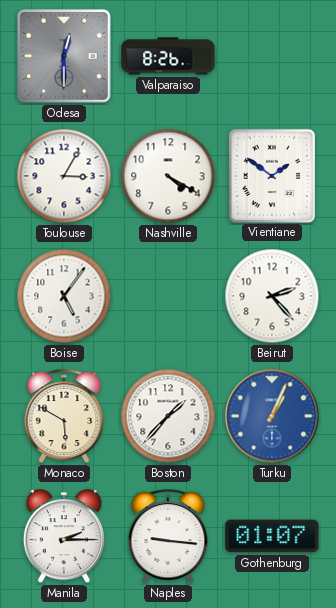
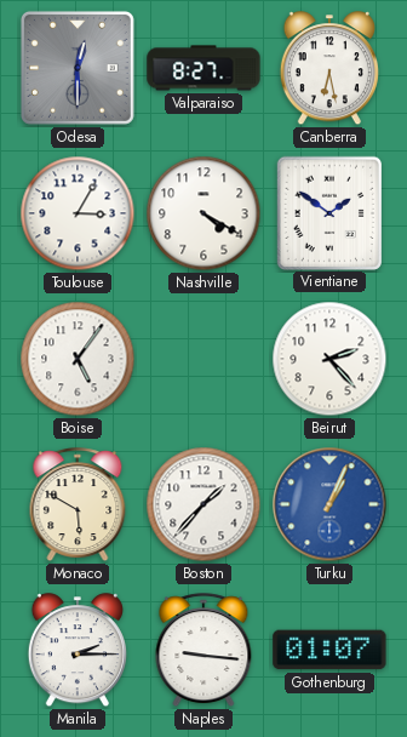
Valparaiso: 8:26 -> 8:27
Canberra: none -> 6:28
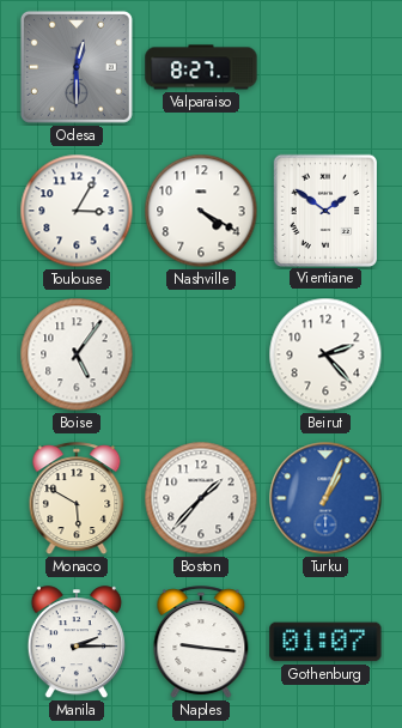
Canberra: 6:28 -> none
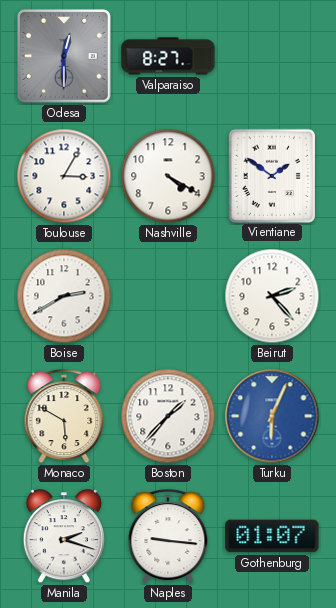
Boise: 5:06 -> 2:40
Turku: 1:04 -> 6:04
Manila: 2:15 -> 2:18
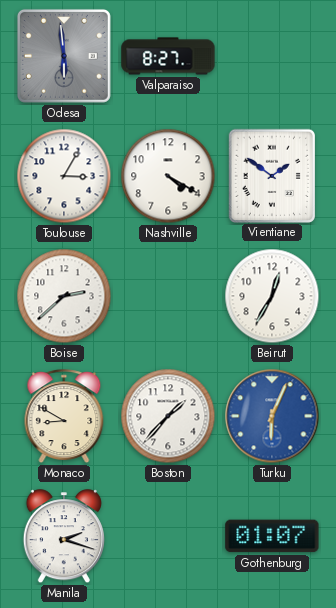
Odesa: 12:30 -> 5:59
Boise: 2:40 -> 2:38
Beirut: 2:23 -> 12:35
Monaco: 5:50 -> 8:50
Naples: 9:16 -> none
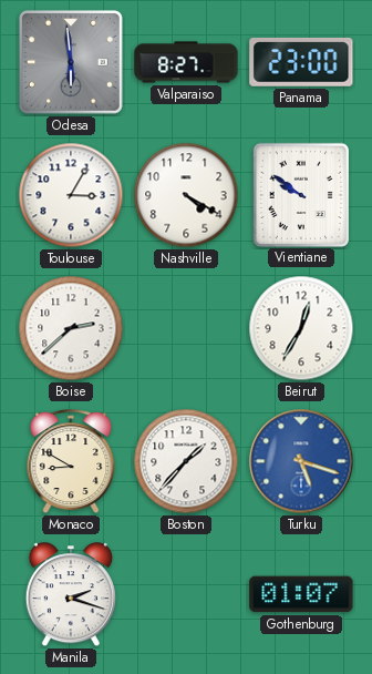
Panama: none -> 23:00
Vientiane: 1:51 -> 9:51
Turku: 6:04 -> 5:18
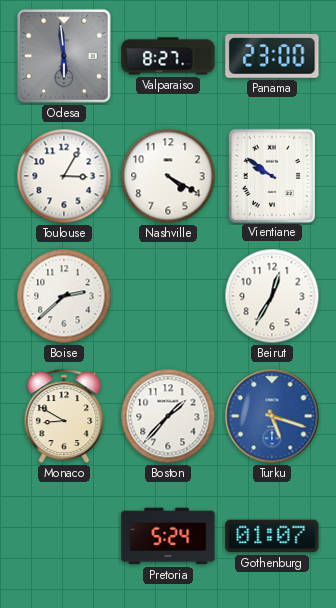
Manila: 2:18 -> none
Pretoria: none -> 5:24
